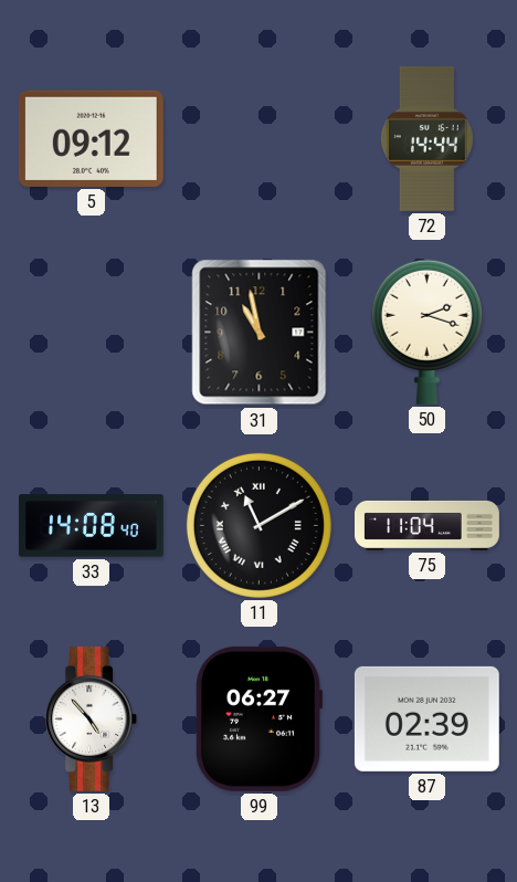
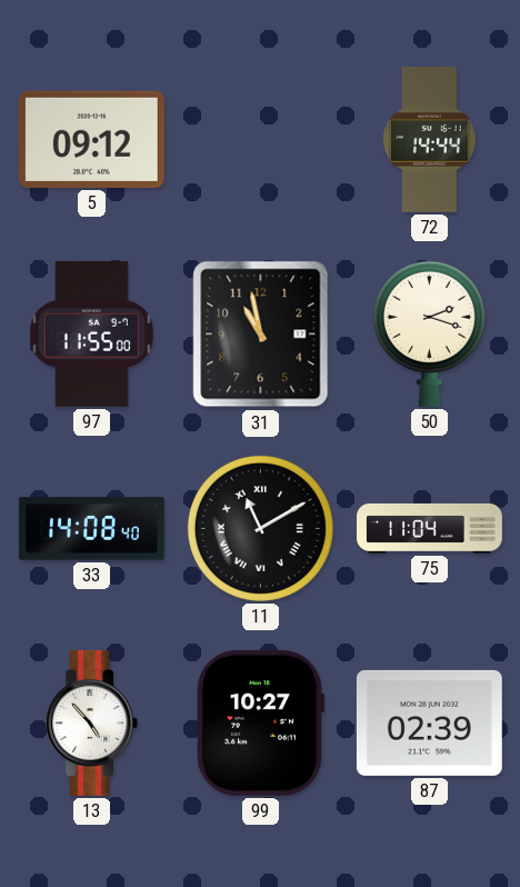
97: none -> 11:55
99: 06:27 -> 10:27
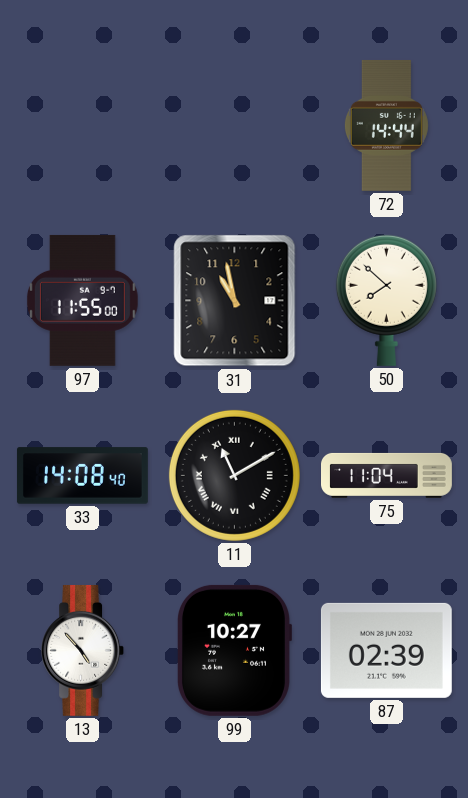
5: 09:12 -> none
50: 2:18 -> 7:52
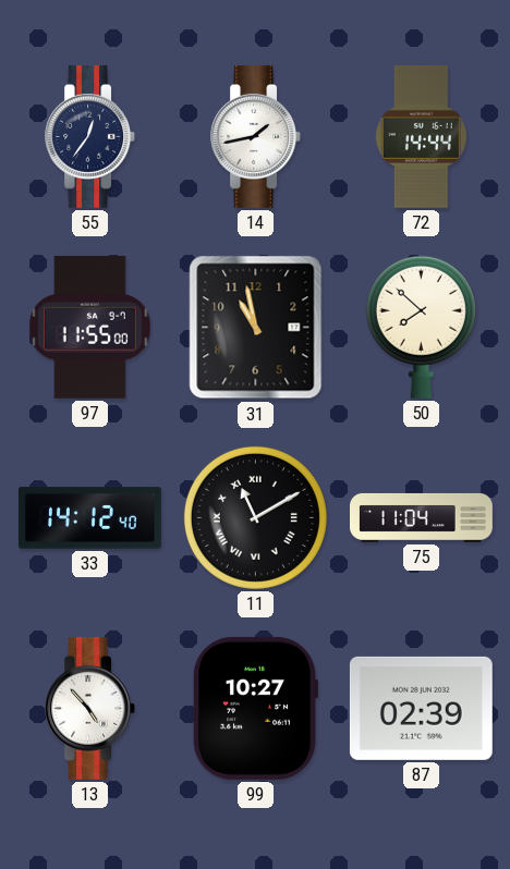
55: none -> 12:36
14: none -> 1:43
33: 14:08 -> 14:12
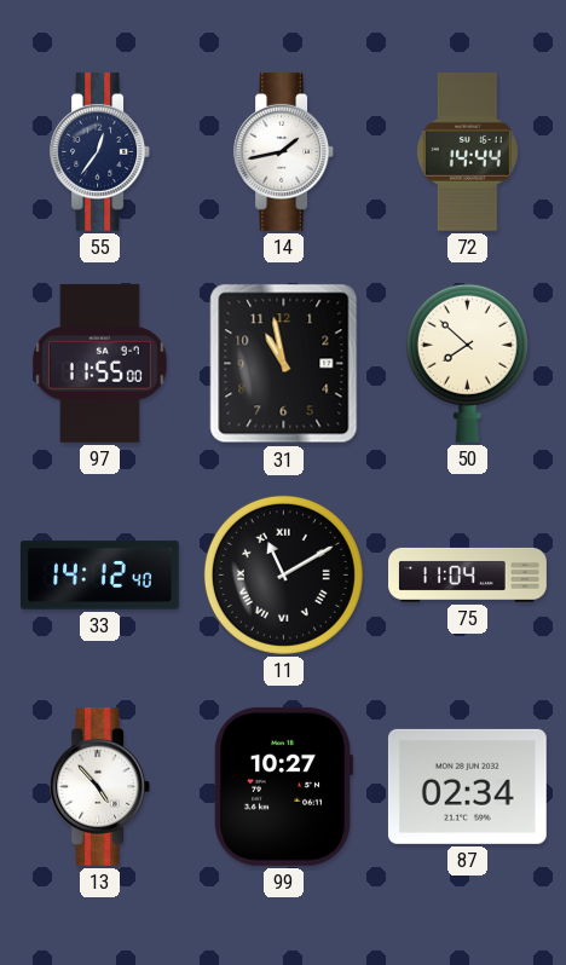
87: 02:39 -> 02:34
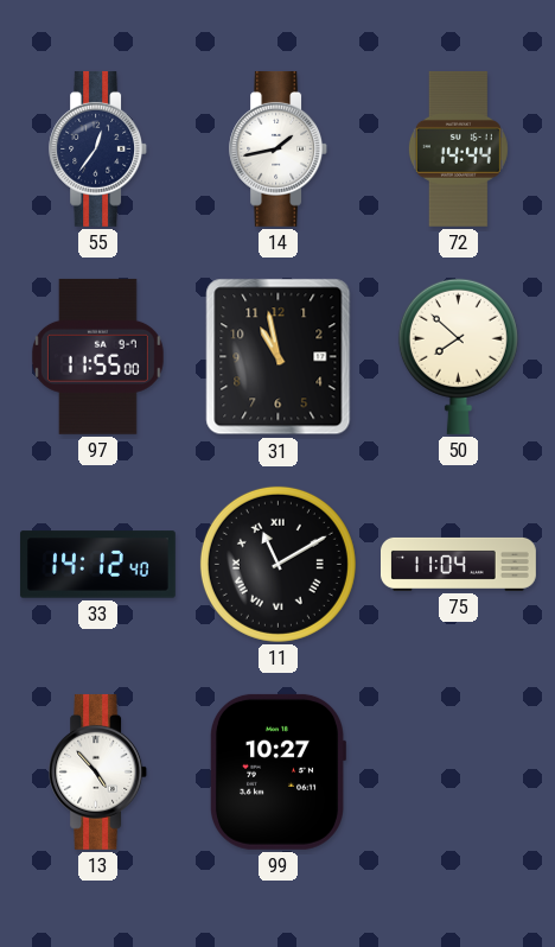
87: 02:34 -> none
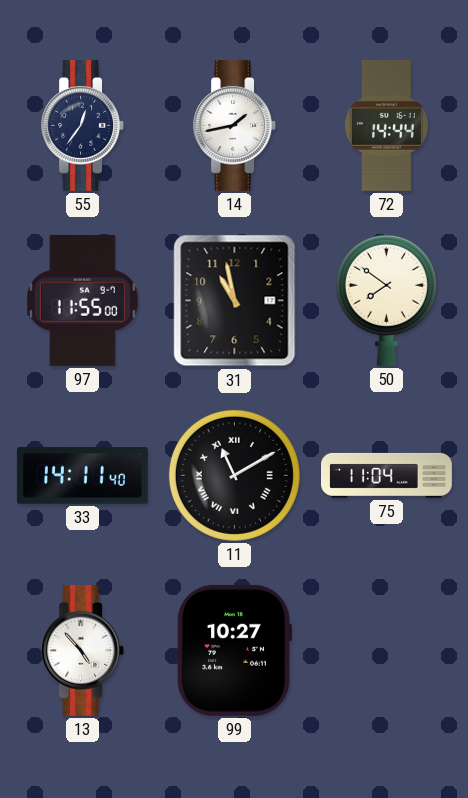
50: 7:52 -> 7:51
33: 14:12 -> 14:11
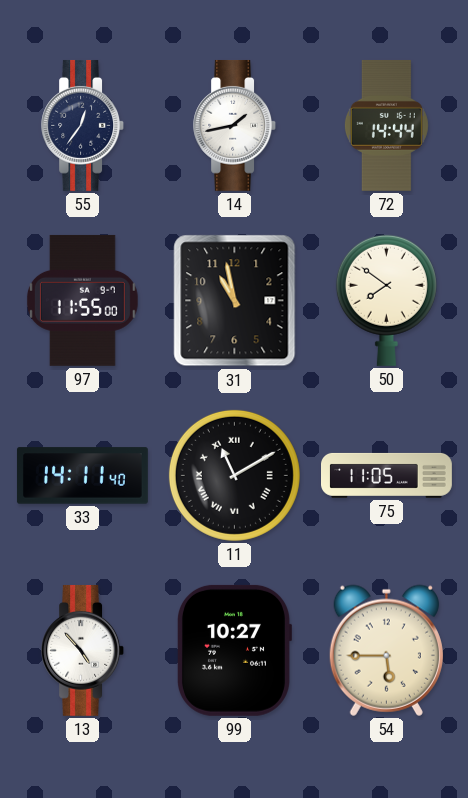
75: 11:04 -> 11:05
54: none -> 5:45
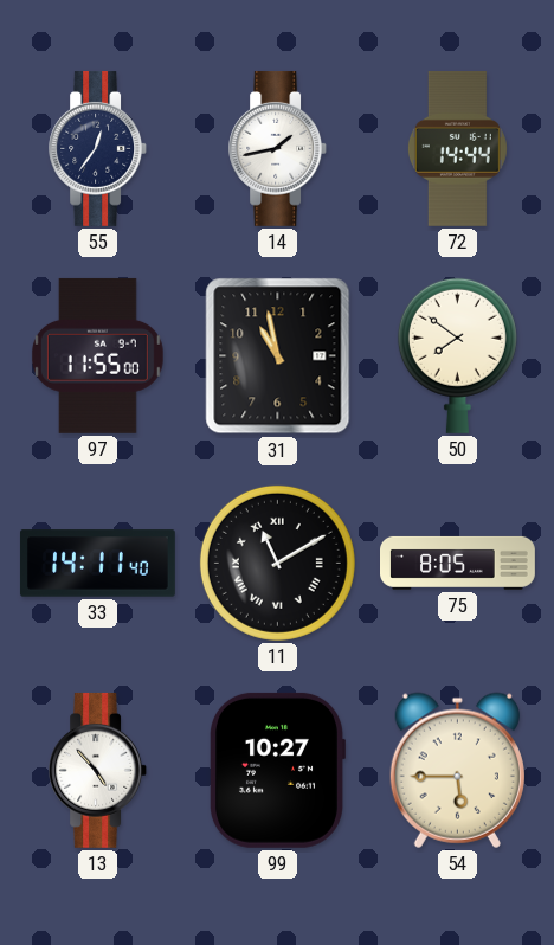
75: 11:05 -> 8:05
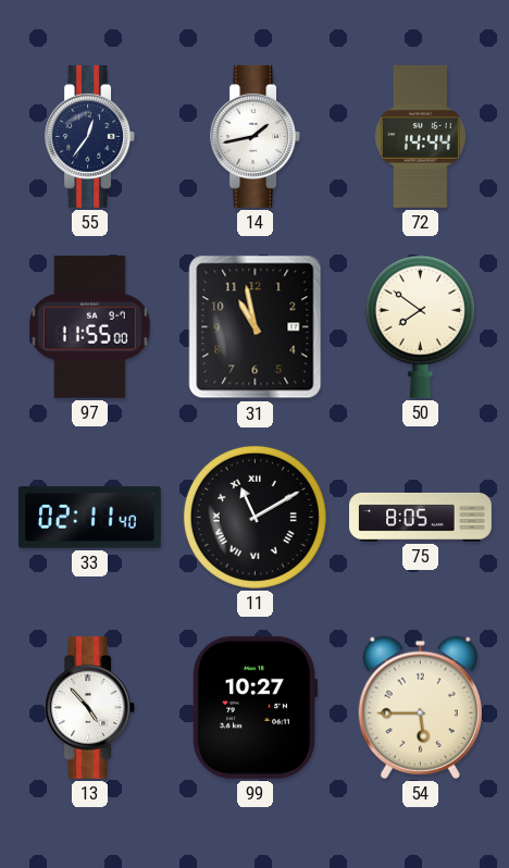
33: 14:11 -> 02:11
